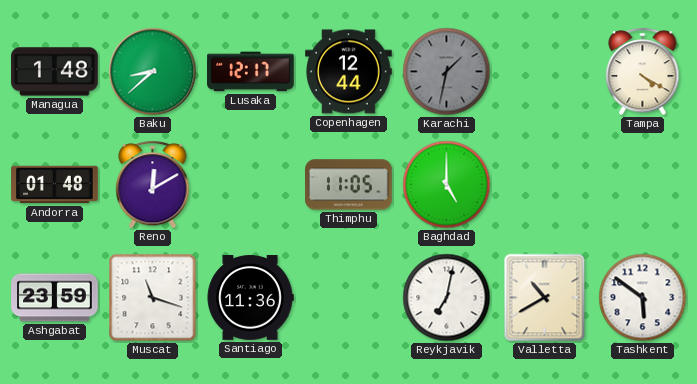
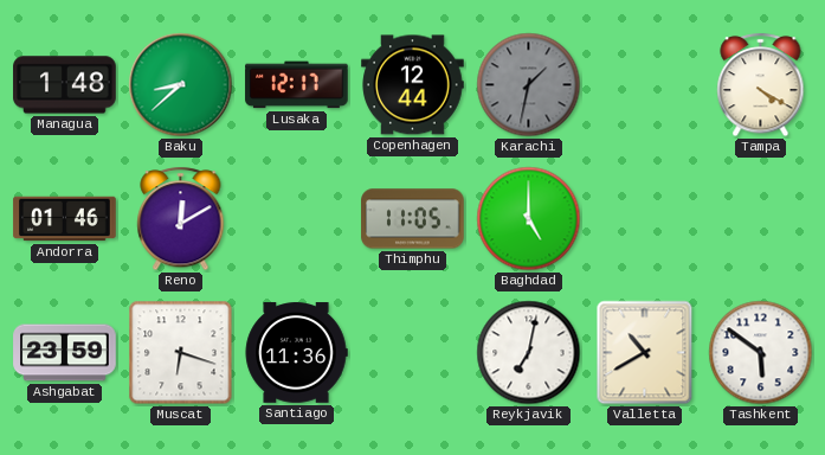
Andorra: 01:48 -> 01:46
Muscat: 11:18 -> 6:18
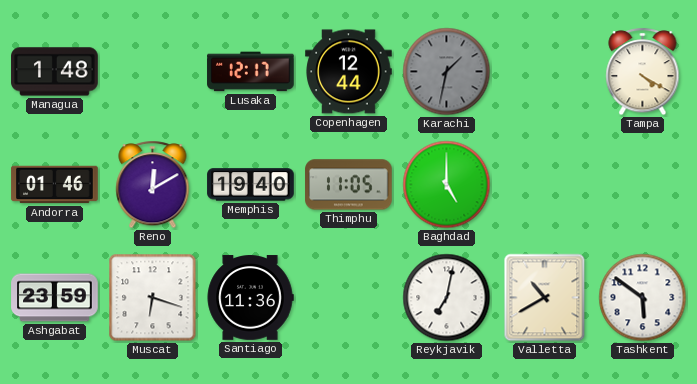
Baku: 8:38 -> none
Memphis: none -> 19:40
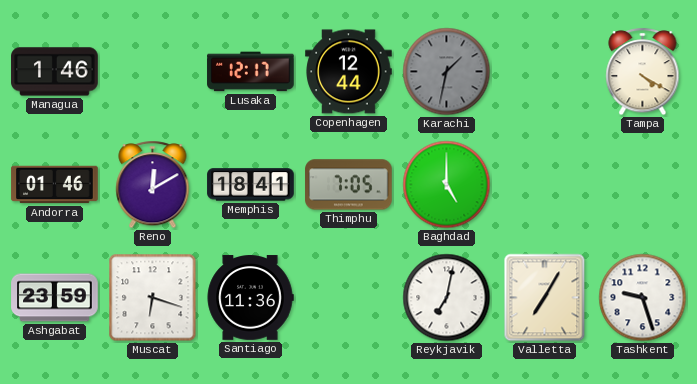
Managua: 1:48 -> 1:46
Memphis: 19:40 -> 18:41
Thimphu: 11:05 -> 7:05
Valletta: 10:40 -> 7:05
Tashkent: 5:51 -> 9:27
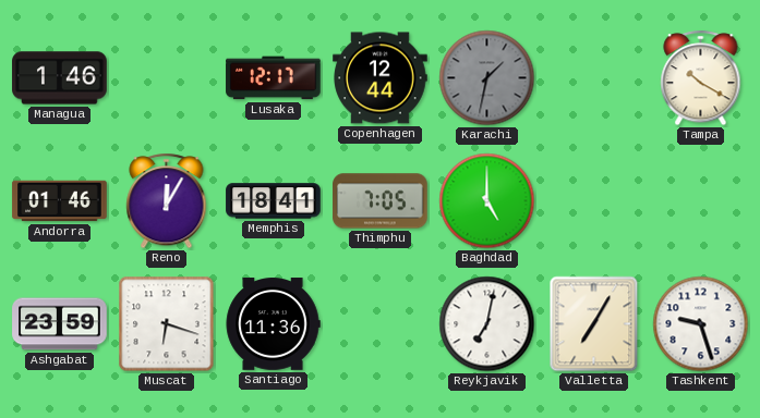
Tampa: 4:20 -> 10:20
Reno: 12:10 -> 12:05
